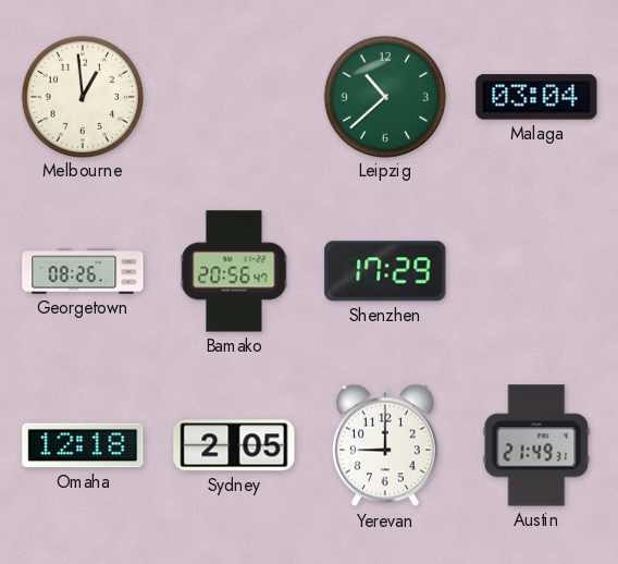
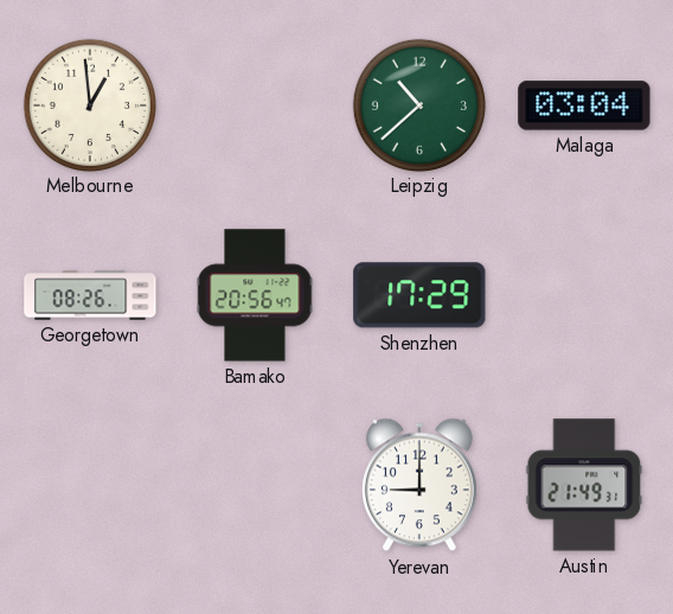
Omaha: 12:18 -> none
Sydney: 2:05 -> none
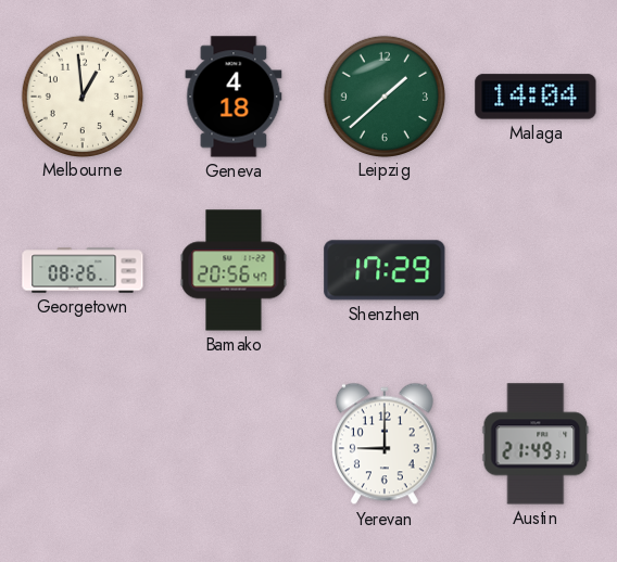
Geneva: none -> 4:18
Leipzig: 10:38 -> 1:38
Malaga: 03:04 -> 14:04
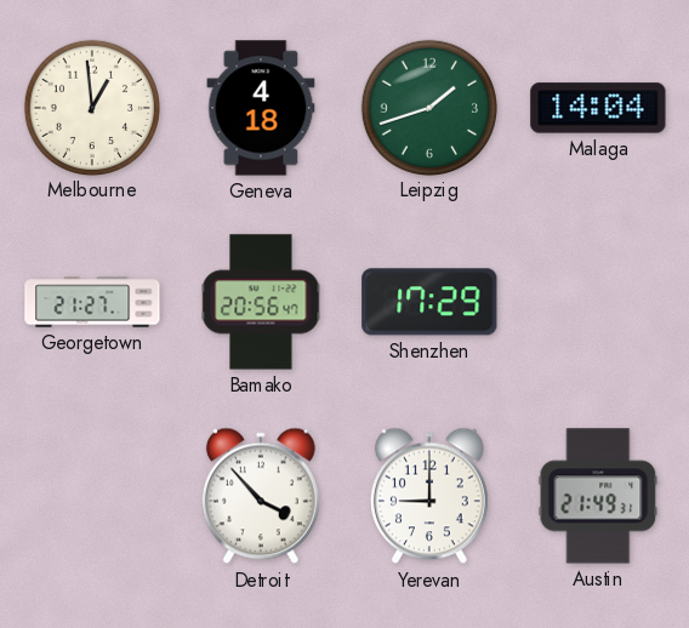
Leipzig: 1:38 -> 1:42
Georgetown: 08:26 -> 21:27
Detroit: none -> 3:53
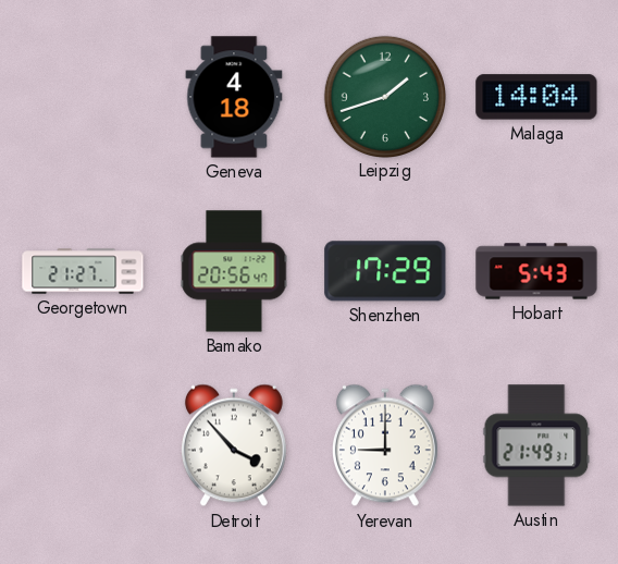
Melbourne: 12:59 -> none
Hobart: none -> 5:43
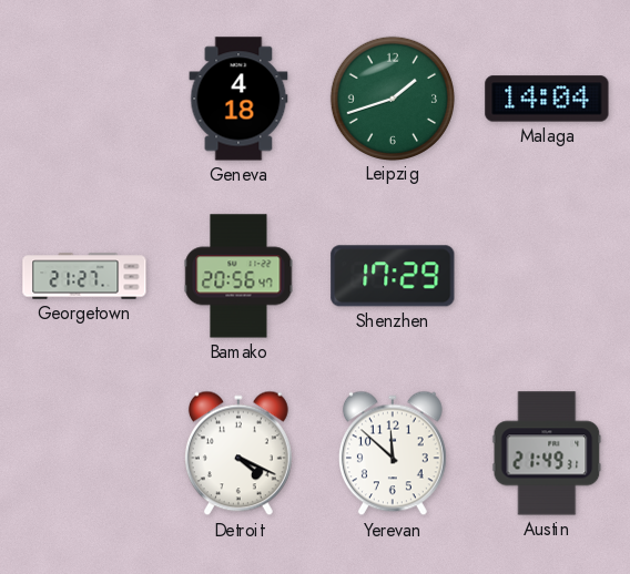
Hobart: 5:43 -> none
Detroit: 3:53 -> 4:19
Yerevan: 9:00 -> 11:52
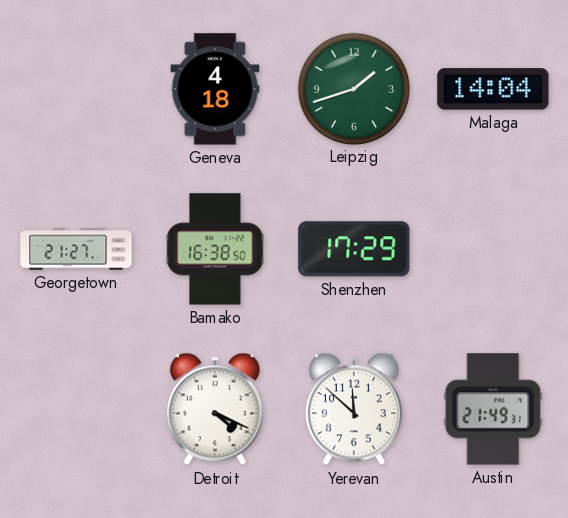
Bamako: 20:56 -> 16:38
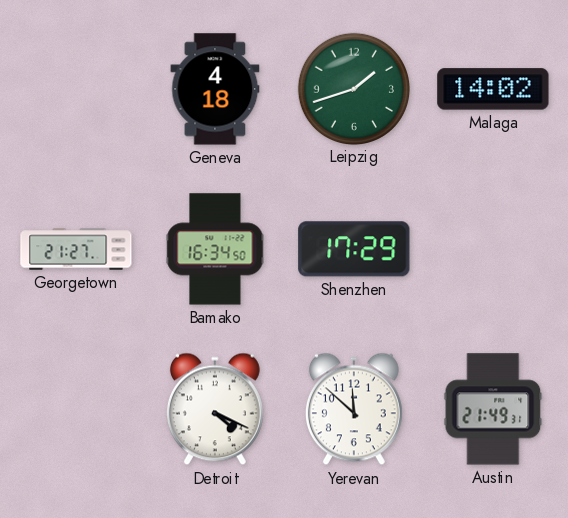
Malaga: 14:04 -> 14:02
Bamako: 16:38 -> 16:34
